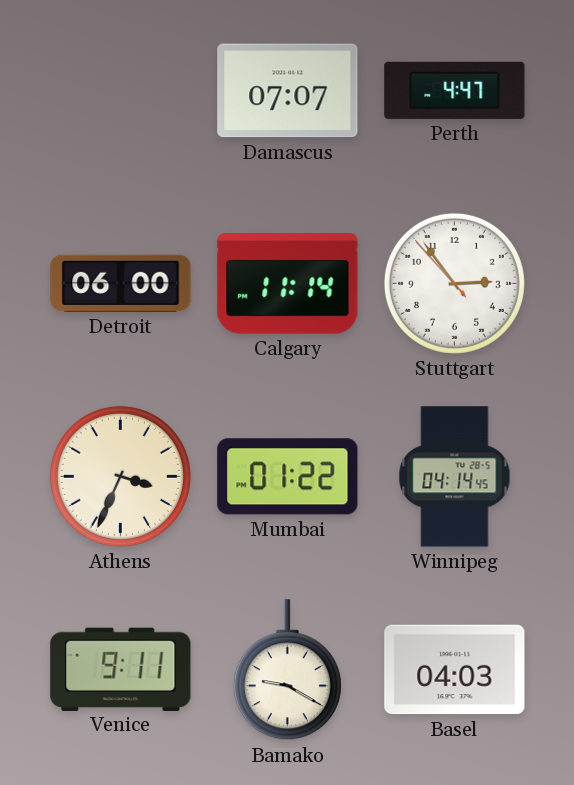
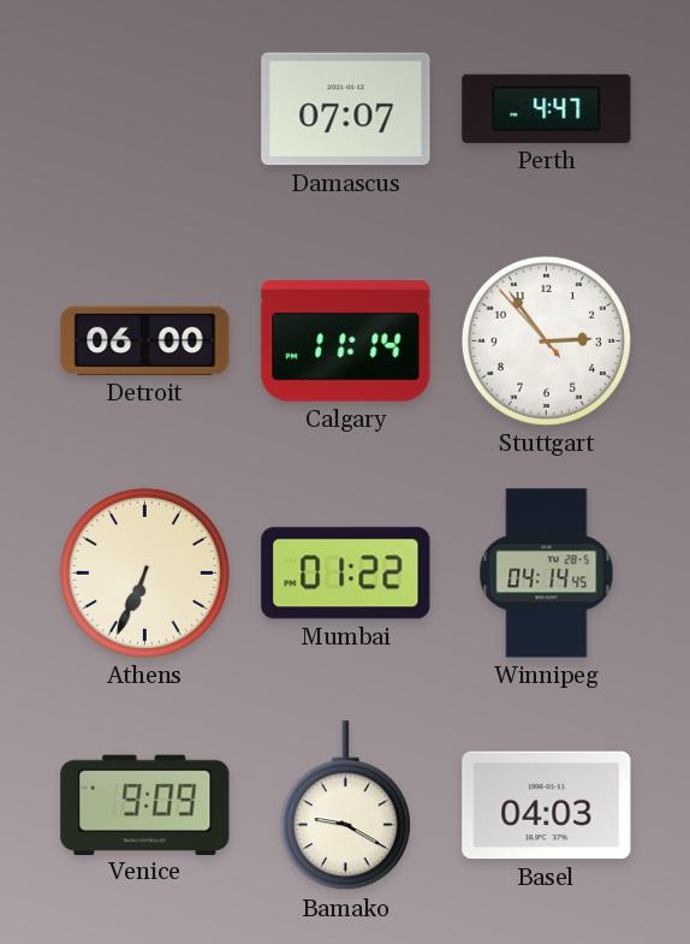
Athens: 3:34 -> 6:34
Venice: 9:11 -> 9:09
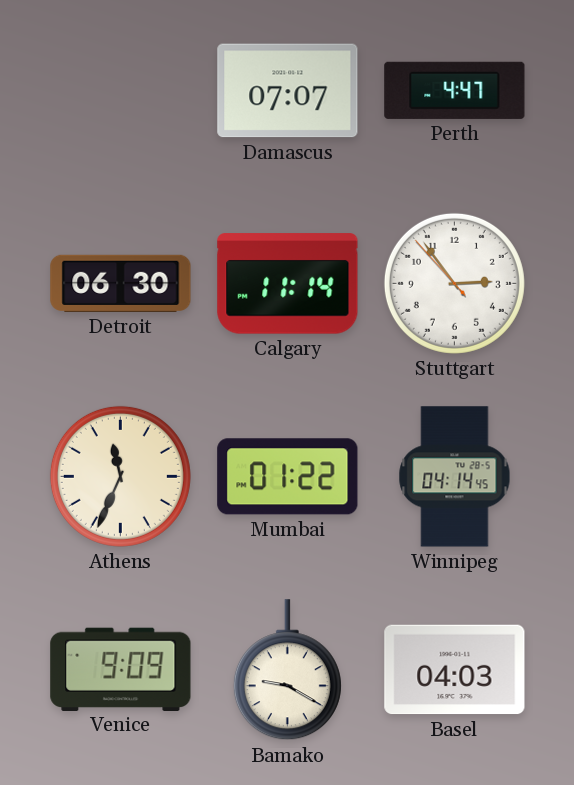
Detroit: 06:00 -> 06:30
Athens: 6:34 -> 11:34
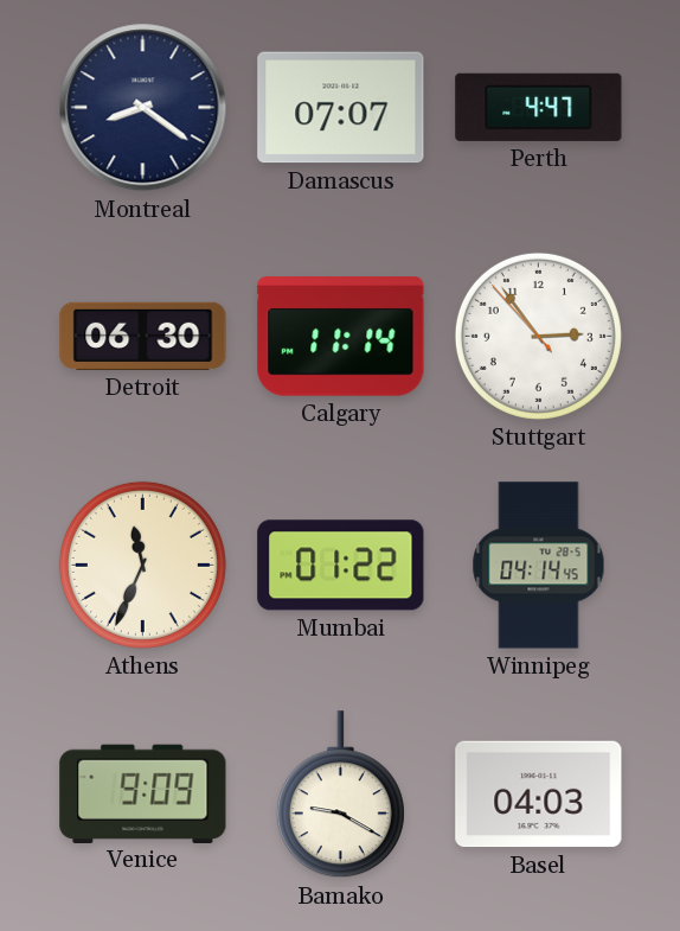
Montreal: none -> 8:21
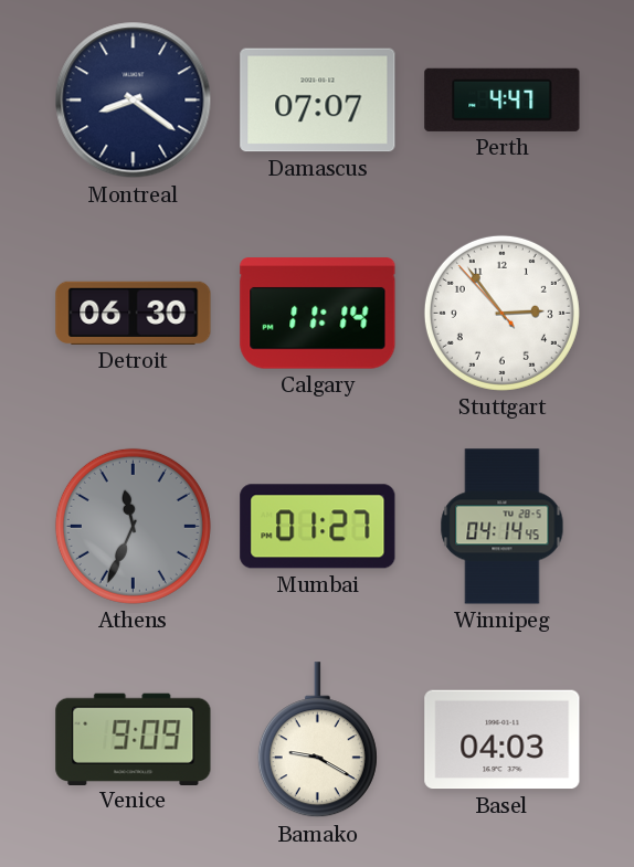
Athens dial: cream -> grey
Mumbai: 01:22 -> 01:27
